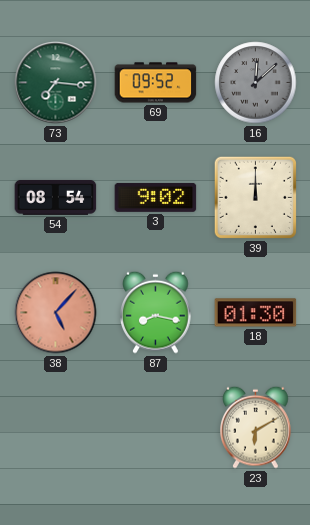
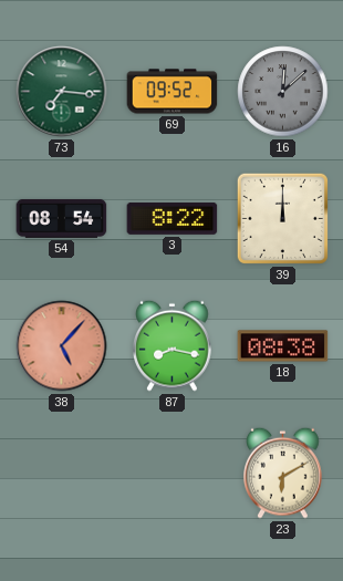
3: 9:02 -> 8:22
18: 01:30 -> 08:38
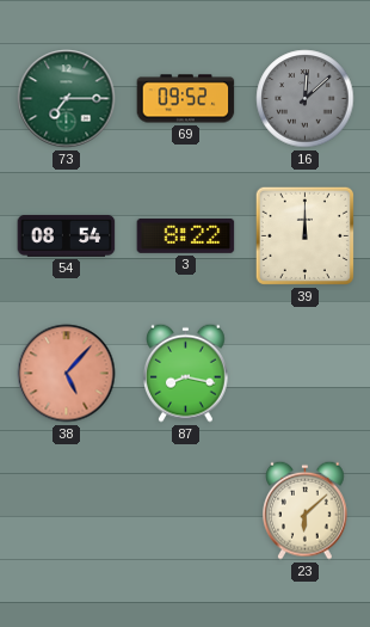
73: 7:16 -> 7:15
18: 08:38 -> none
23: 6:10 -> 6:08
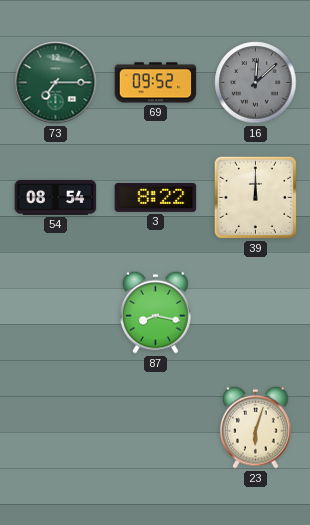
38: 5:07 -> none
23: 6:08 -> 6:03
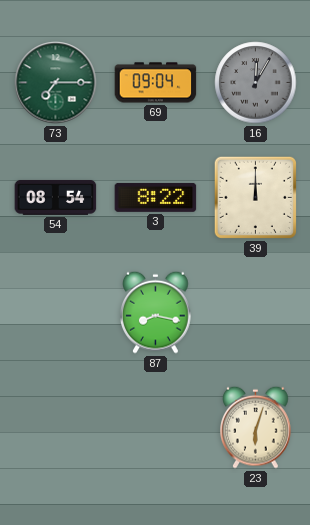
69: 09:52 -> 09:04
16: 12:08 -> 12:05
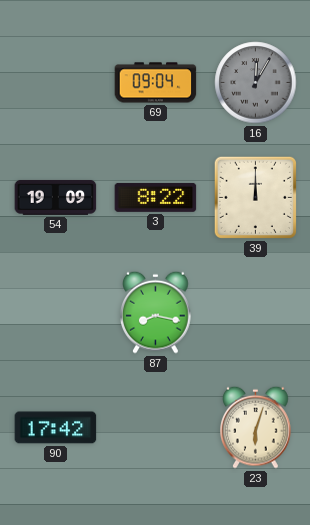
73: 7:15 -> none
54: 08:54 -> 19:09
90: none -> 17:42
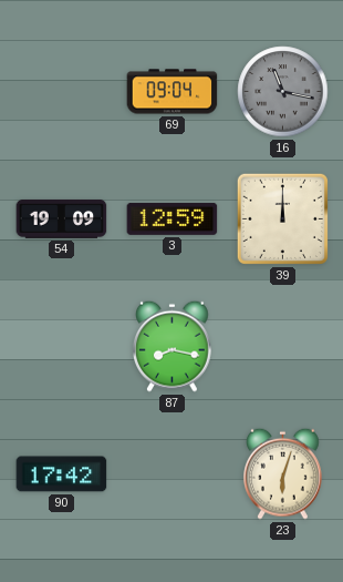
16: 12:05 -> 11:17
3: 8:22 -> 12:59
